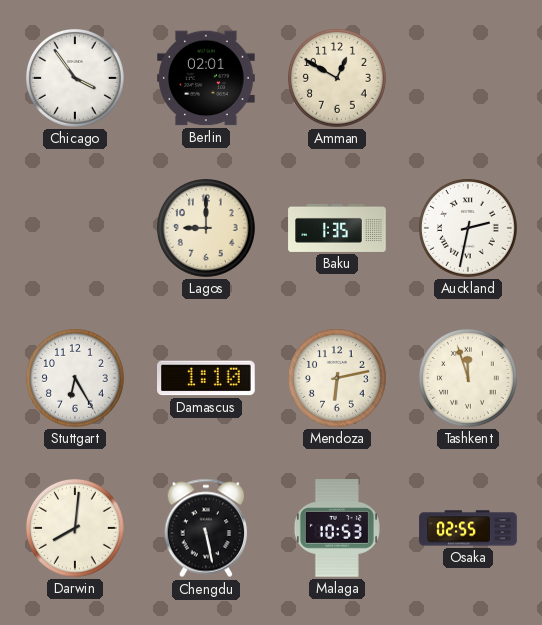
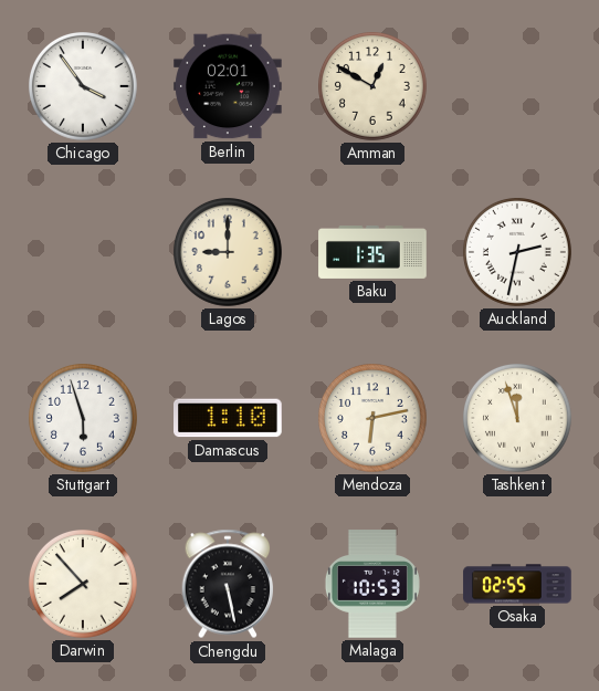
Stuttgart: 6:25 -> 5:57
Darwin: 8:01 -> 7:53
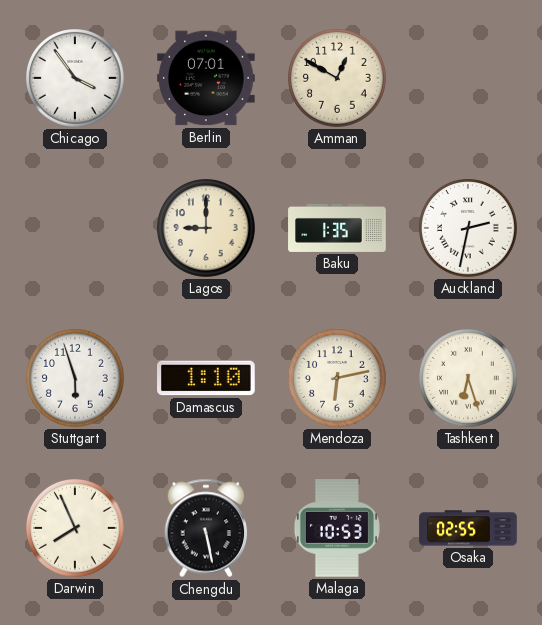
Berlin: 02:01 -> 07:01
Tashkent: 11:57 -> 6:27
Darwin: 7:53 -> 7:56
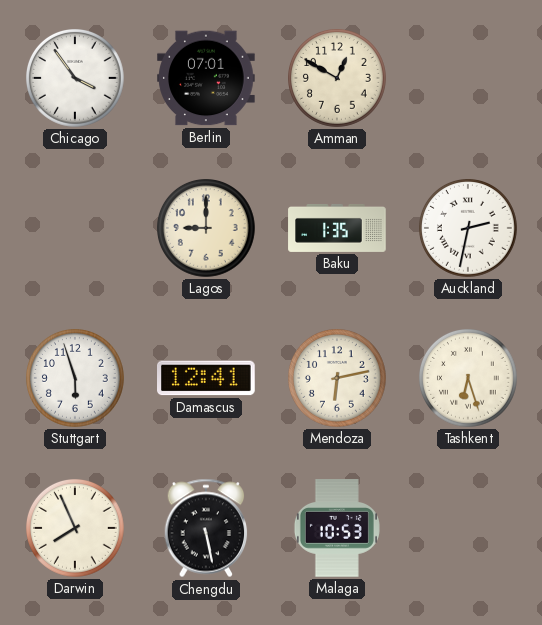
Damascus: 1:10 -> 12:41
Osaka: 02:55 -> none
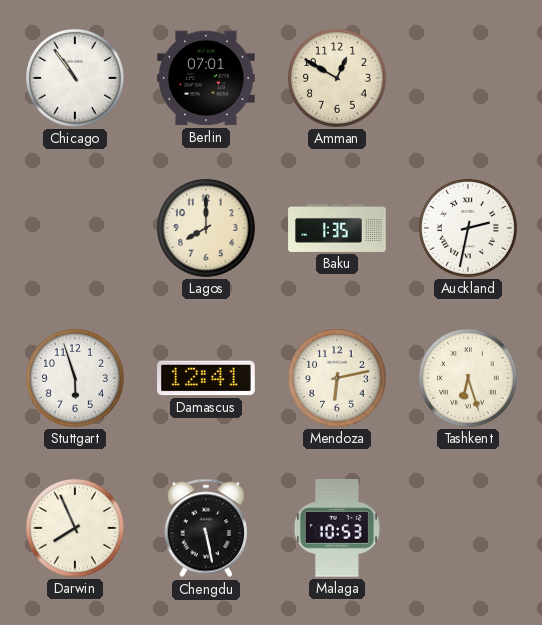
Chicago: 3:54 -> 10:54
Lagos: 9:00 -> 8:00
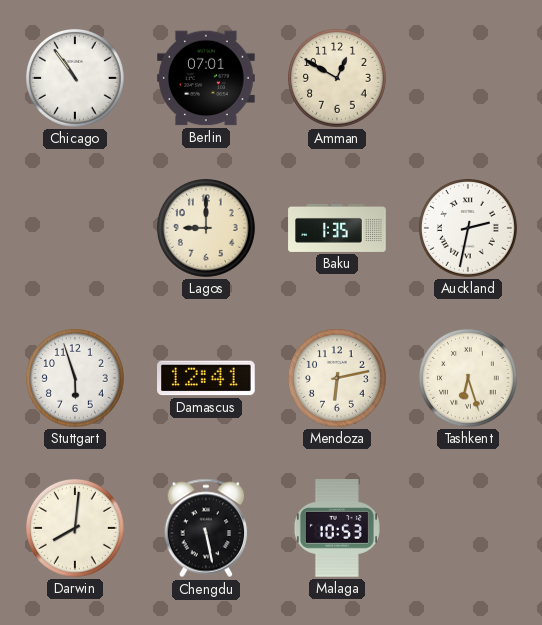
Lagos: 8:00 -> 9:00
Darwin: 7:56 -> 8:01
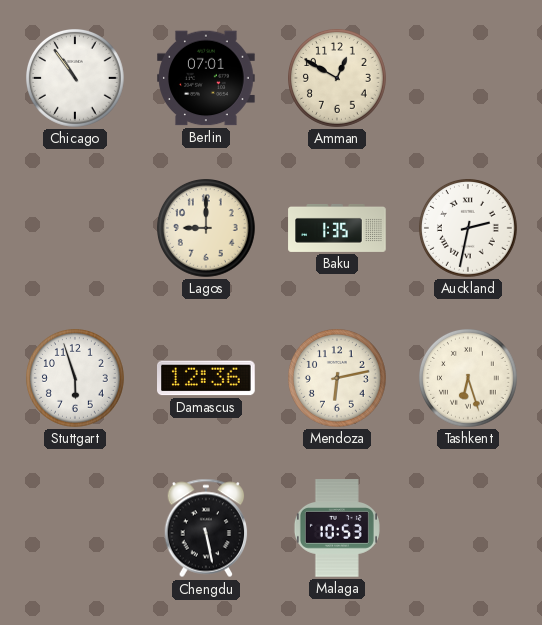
Damascus: 12:41 -> 12:36
Darwin: 8:01 -> none
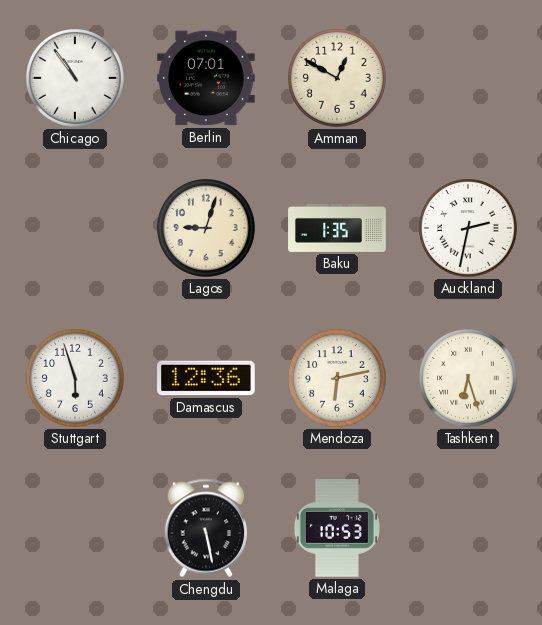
Lagos: 9:00 -> 9:03
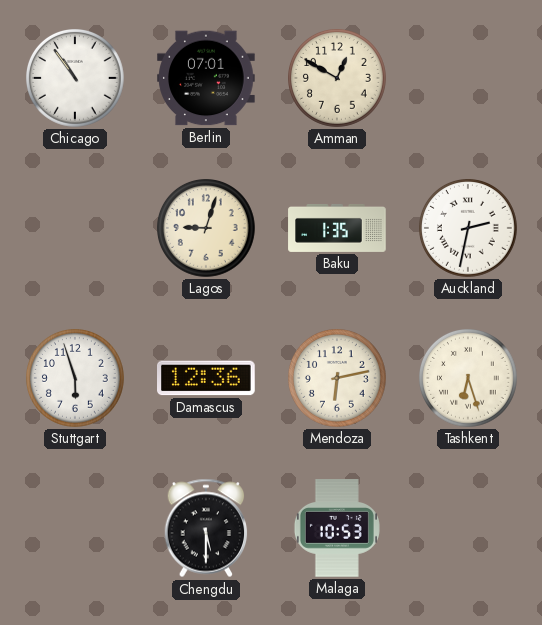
Chengdu: 5:28 -> 5:30
